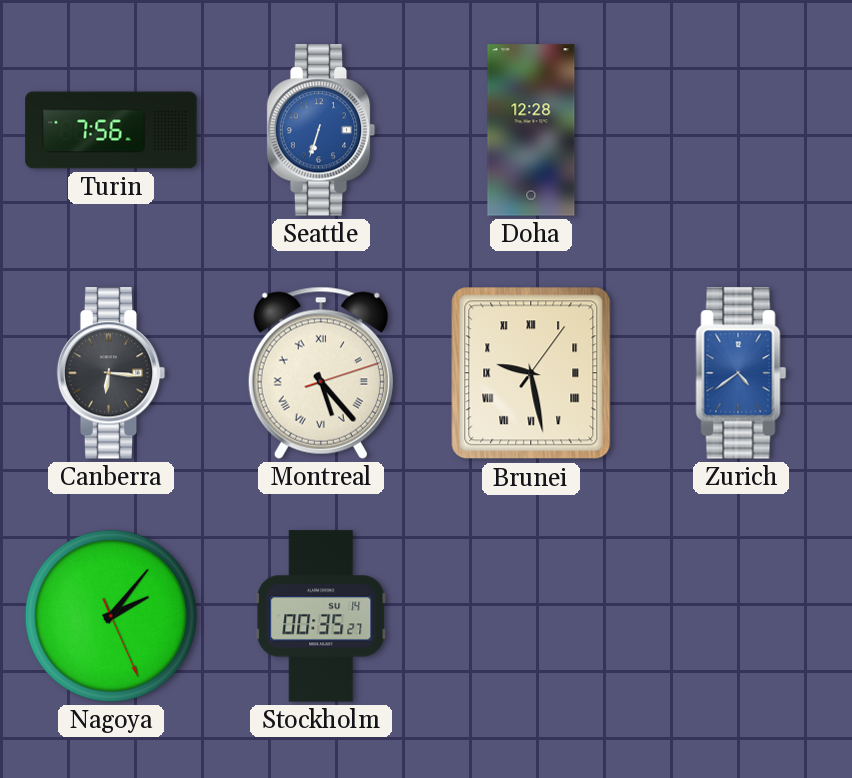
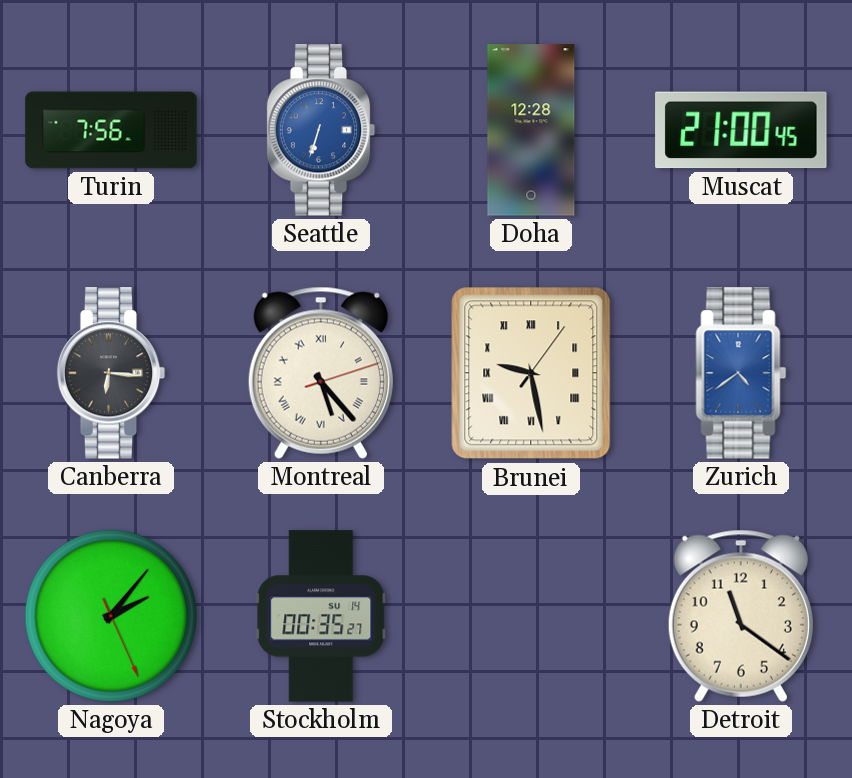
Muscat: none -> 21:00
Detroit: none -> 11:21
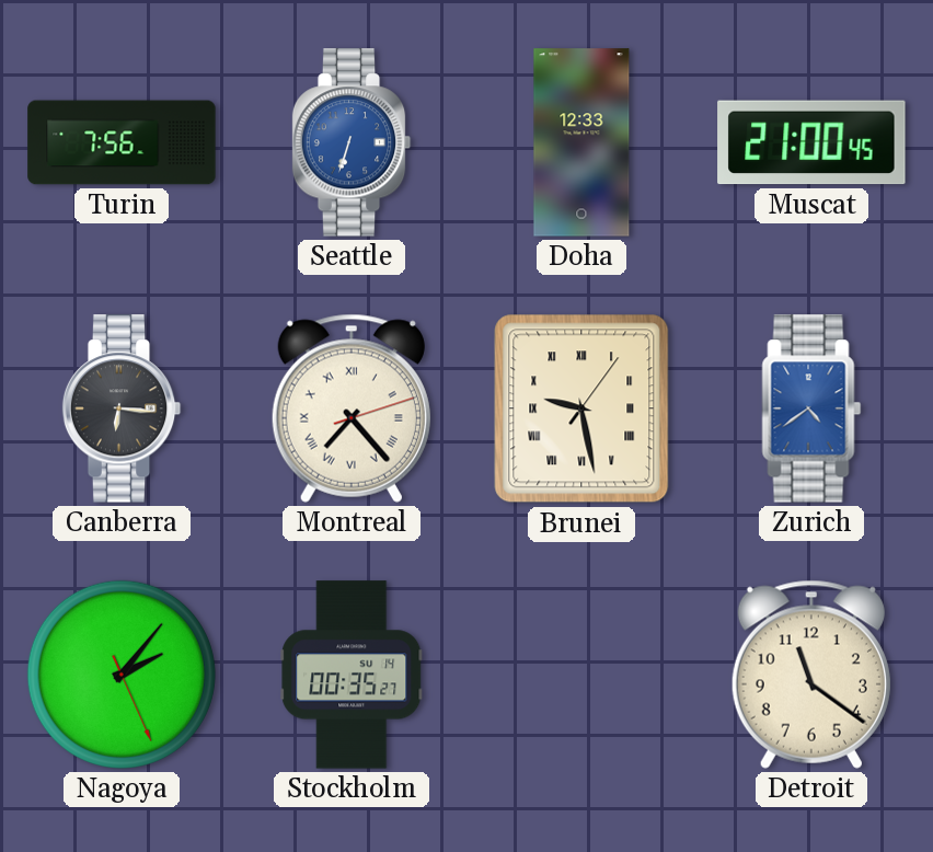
Doha: 12:28 -> 12:33
Montreal: 5:23 -> 7:23
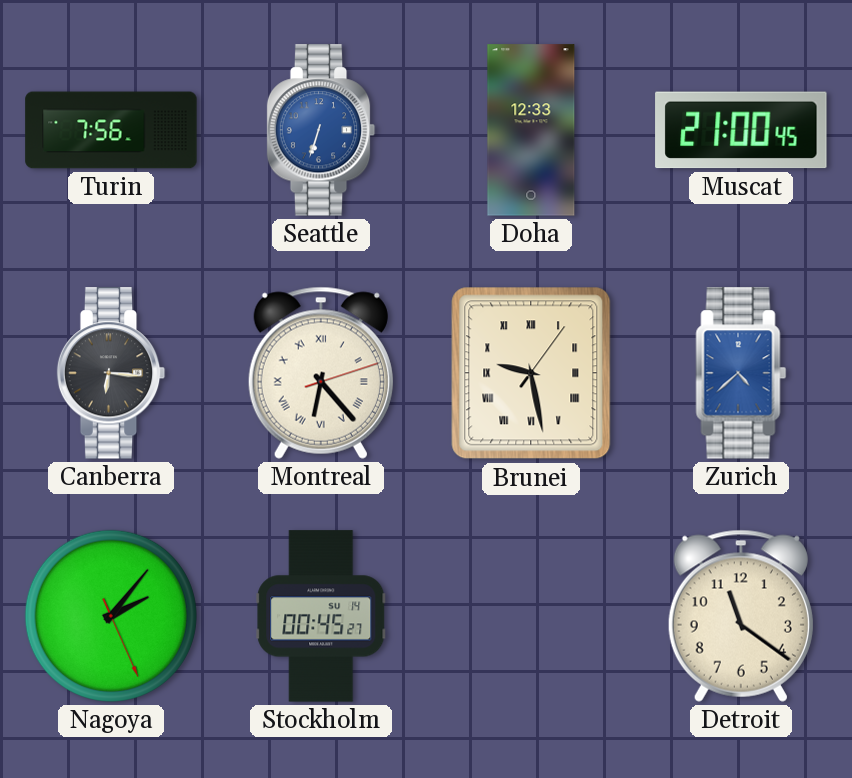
Montreal: 7:23 -> 6:23
Zurich: 4:39 -> 4:38
Stockholm: 00:35 -> 00:45
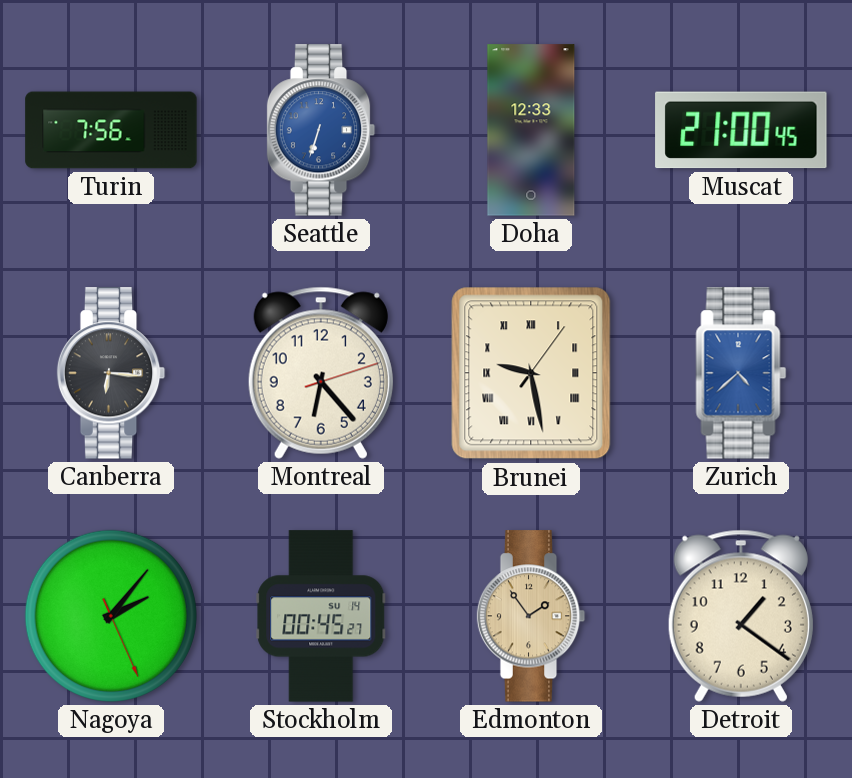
Montreal numerals: Roman -> Arabic
Edmonton: none -> 1:54
Detroit: 11:21 -> 1:21
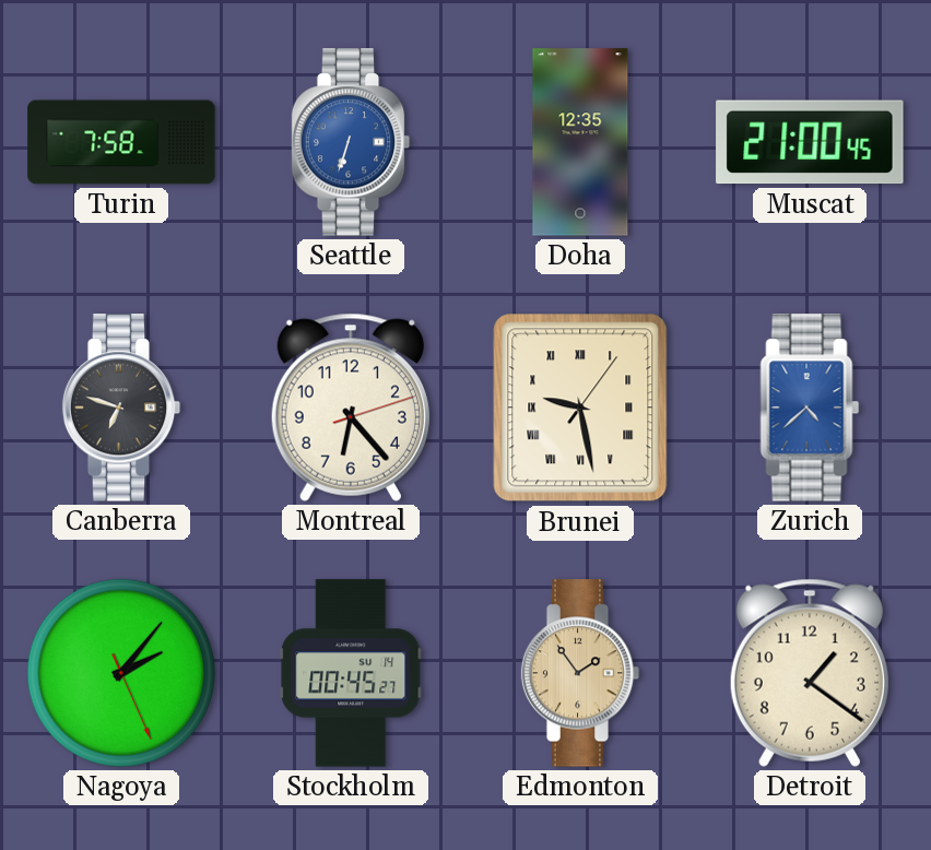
Turin: 7:56 -> 7:58
Doha: 12:33 -> 12:35
Canberra: 6:16 -> 6:48
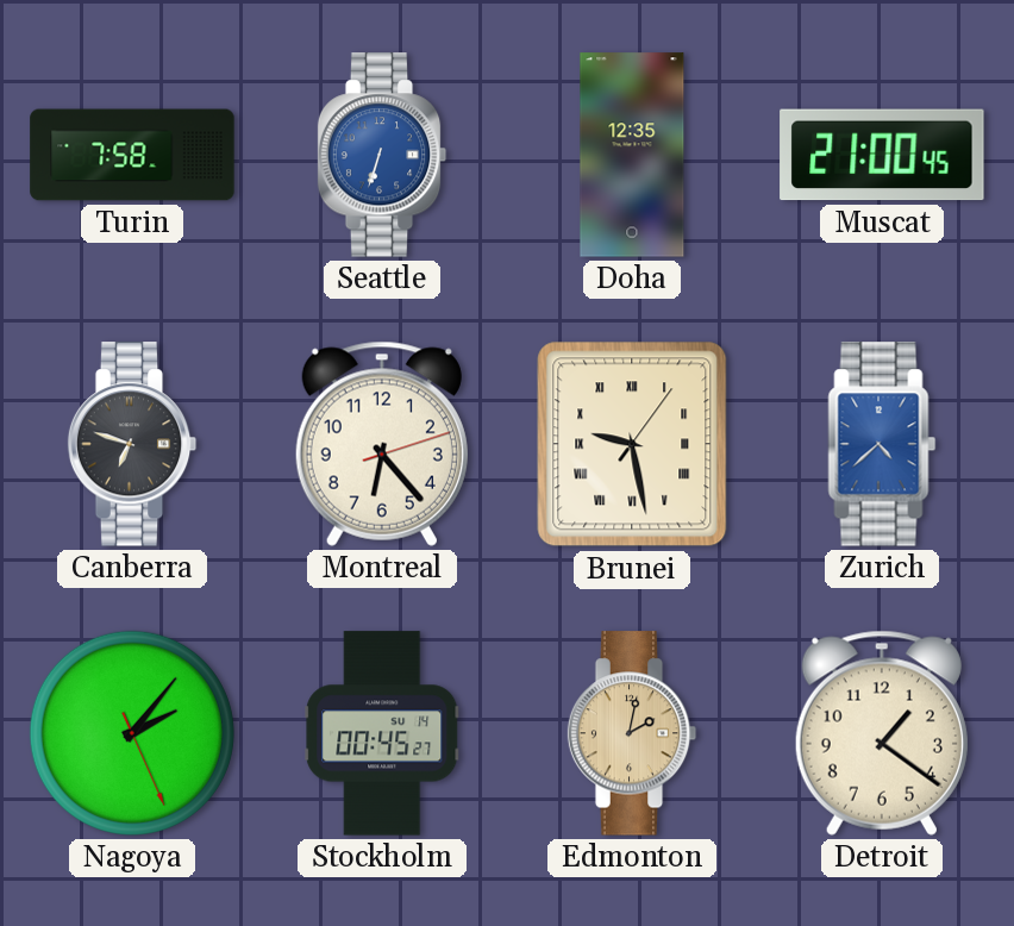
Edmonton: 1:54 -> 2:02
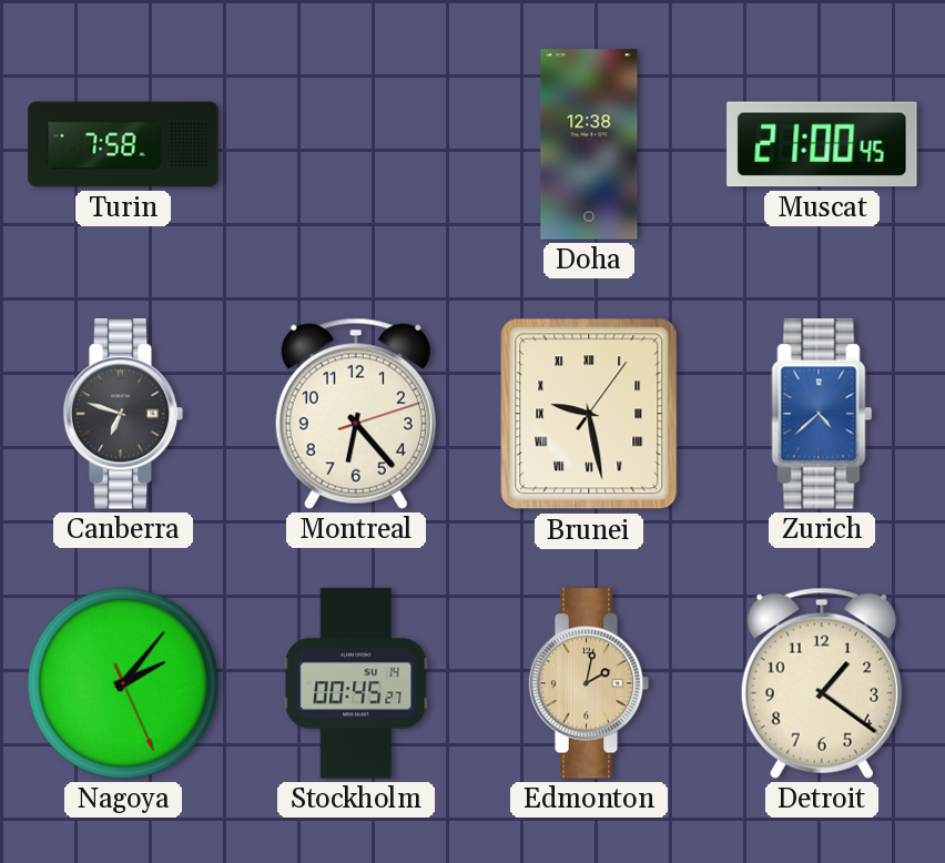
Seattle: 6:33 -> none
Doha: 12:35 -> 12:38
